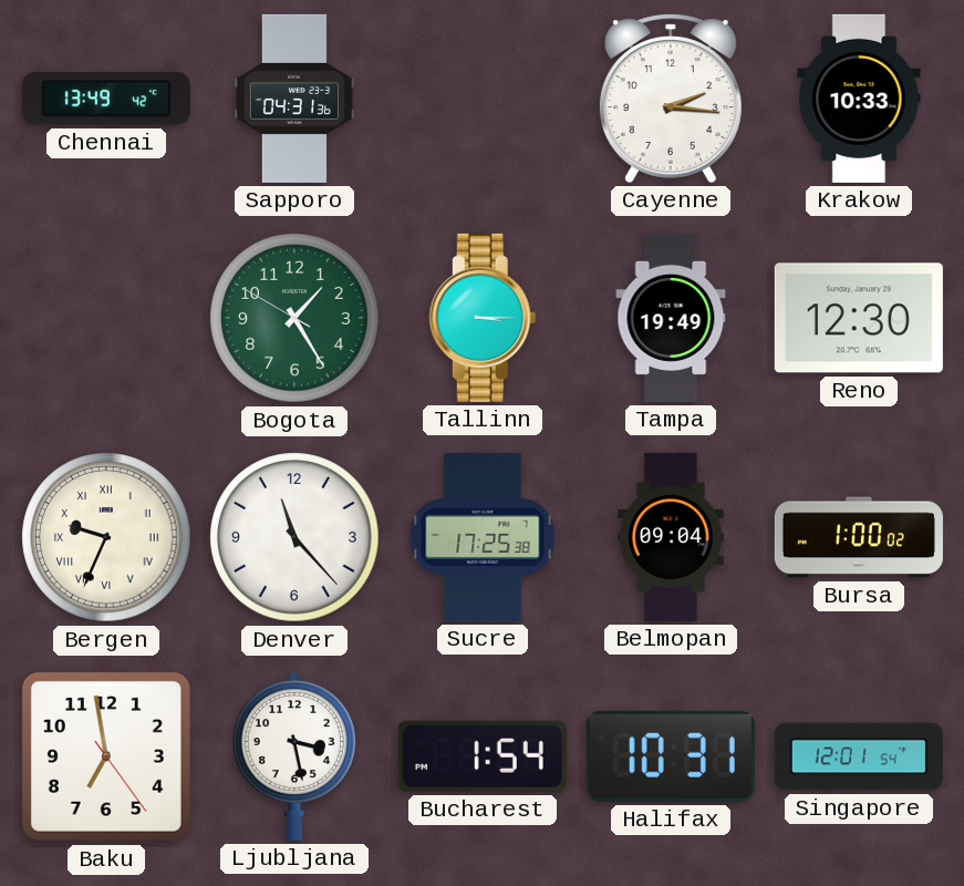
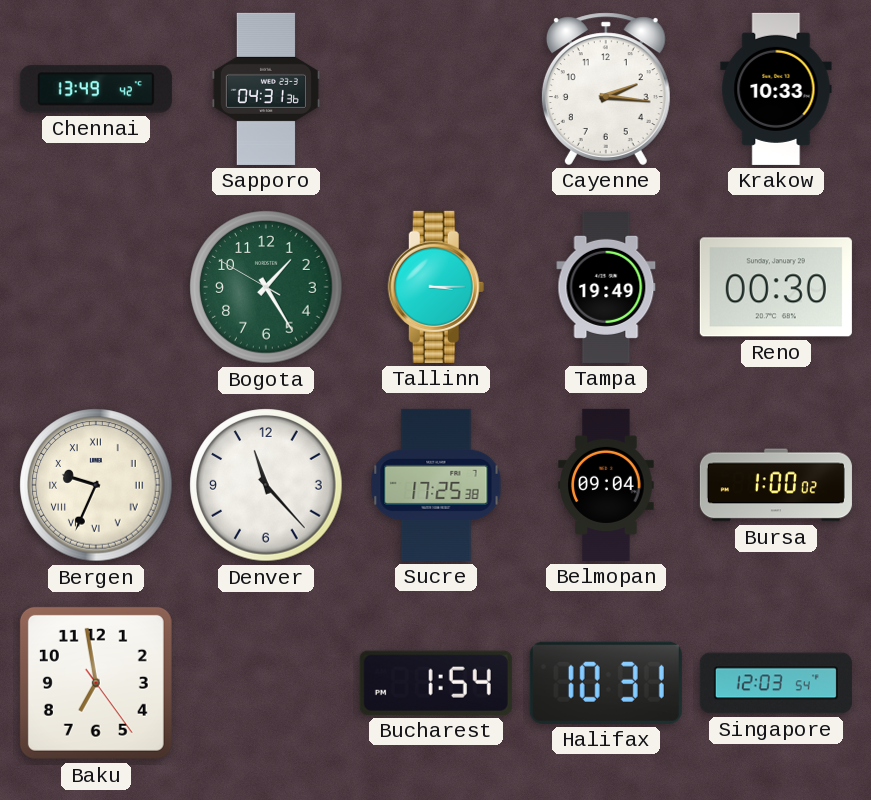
Reno: 12:30 -> 00:30
Ljubljana: 3:28 -> none
Singapore: 12:01 -> 12:03
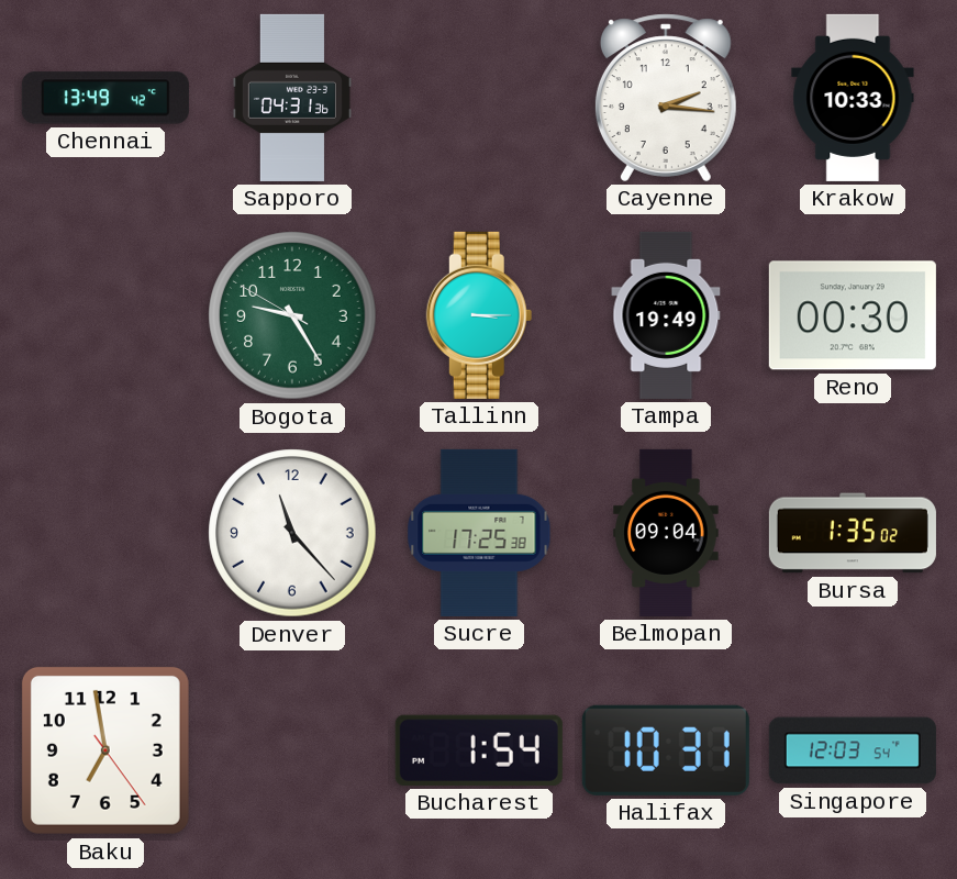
Bogota: 1:24 -> 9:24
Bergen: 9:34 -> none
Bursa: 1:00 -> 1:35
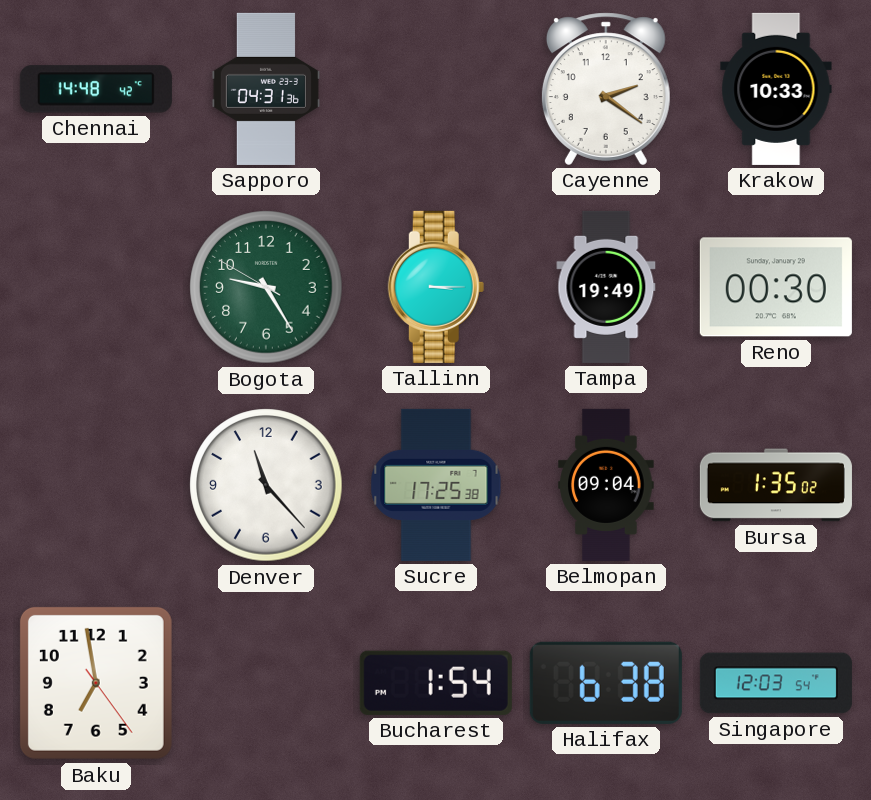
Chennai: 13:49 -> 14:48
Cayenne: 2:16 -> 2:21
Halifax: 10:31 -> 6:38
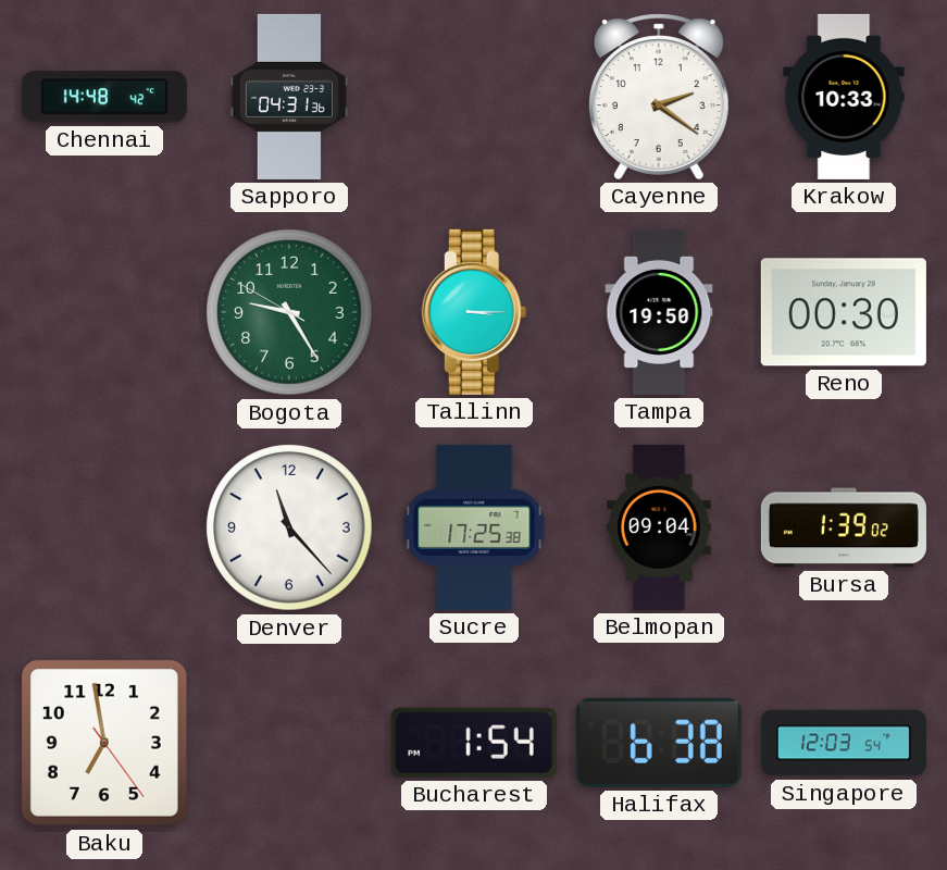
Tampa: 19:49 -> 19:50
Bursa: 1:35 -> 1:39
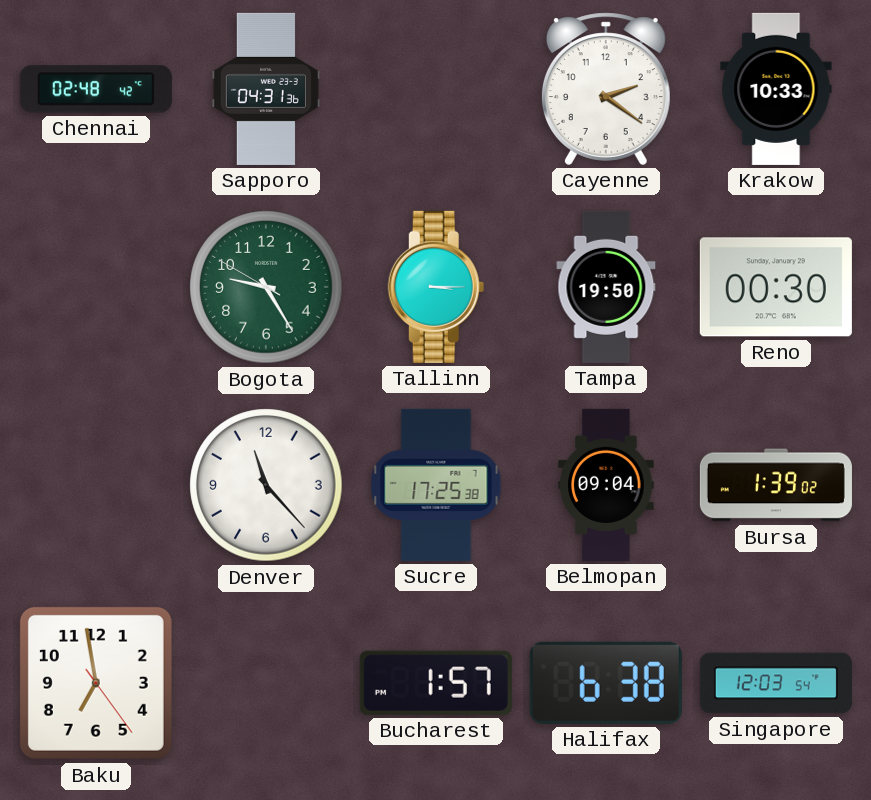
Chennai: 14:48 -> 02:48
Bucharest: 1:54 -> 1:57
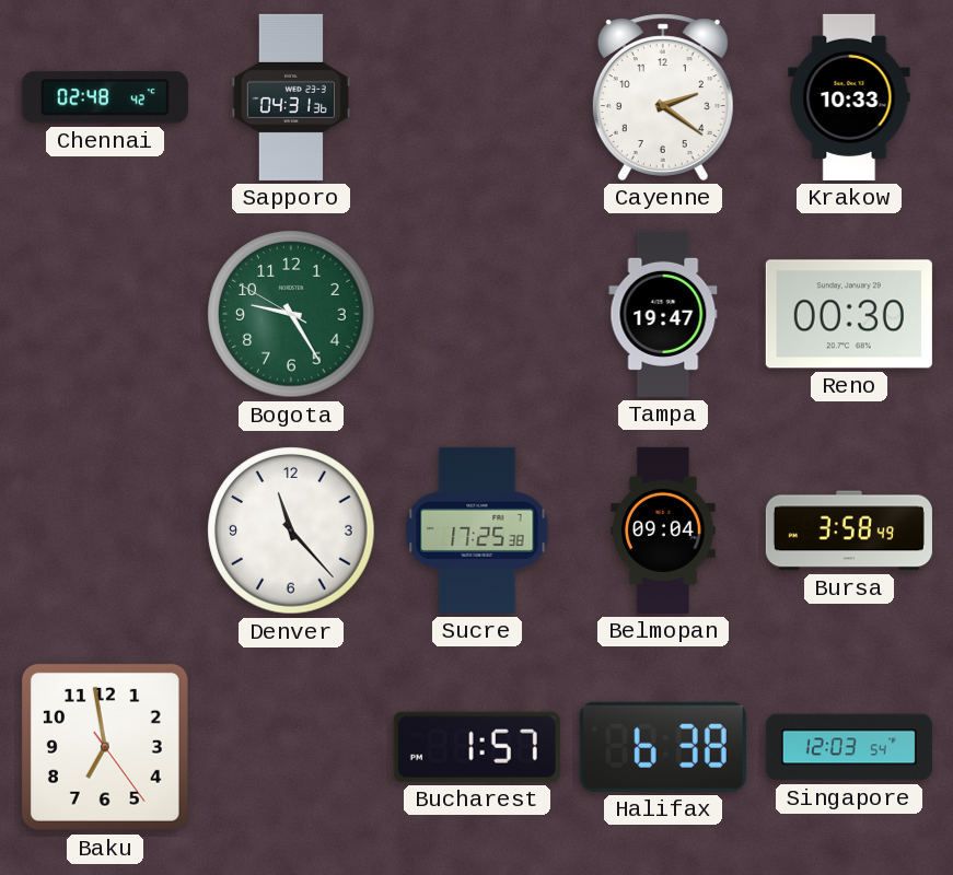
Tallinn: 3:15 -> none
Tampa: 19:50 -> 19:47
Bursa: 1:39 -> 3:58
